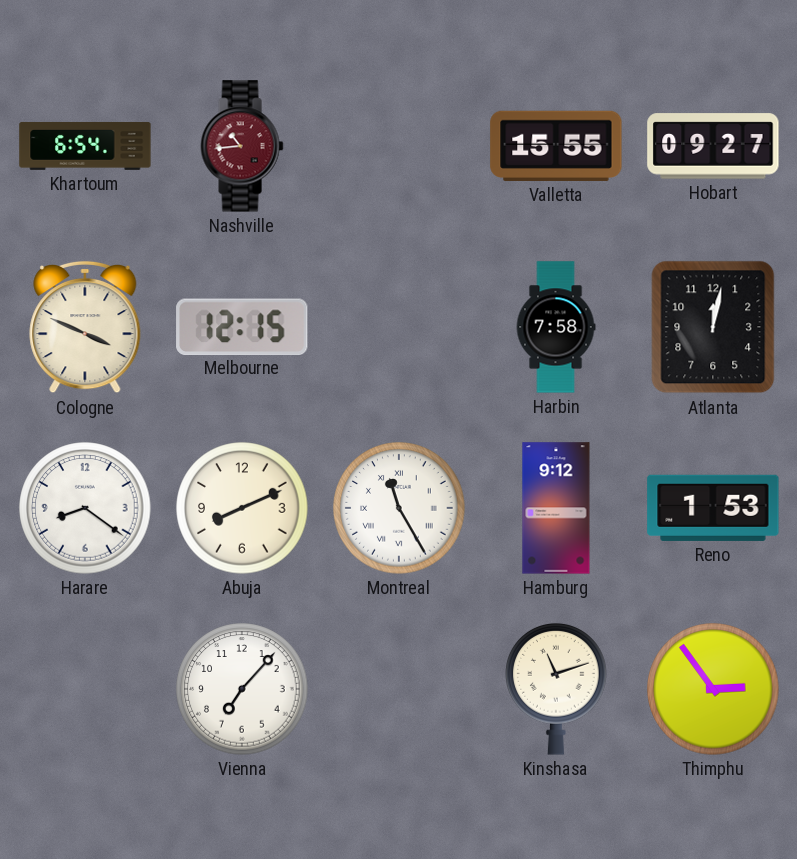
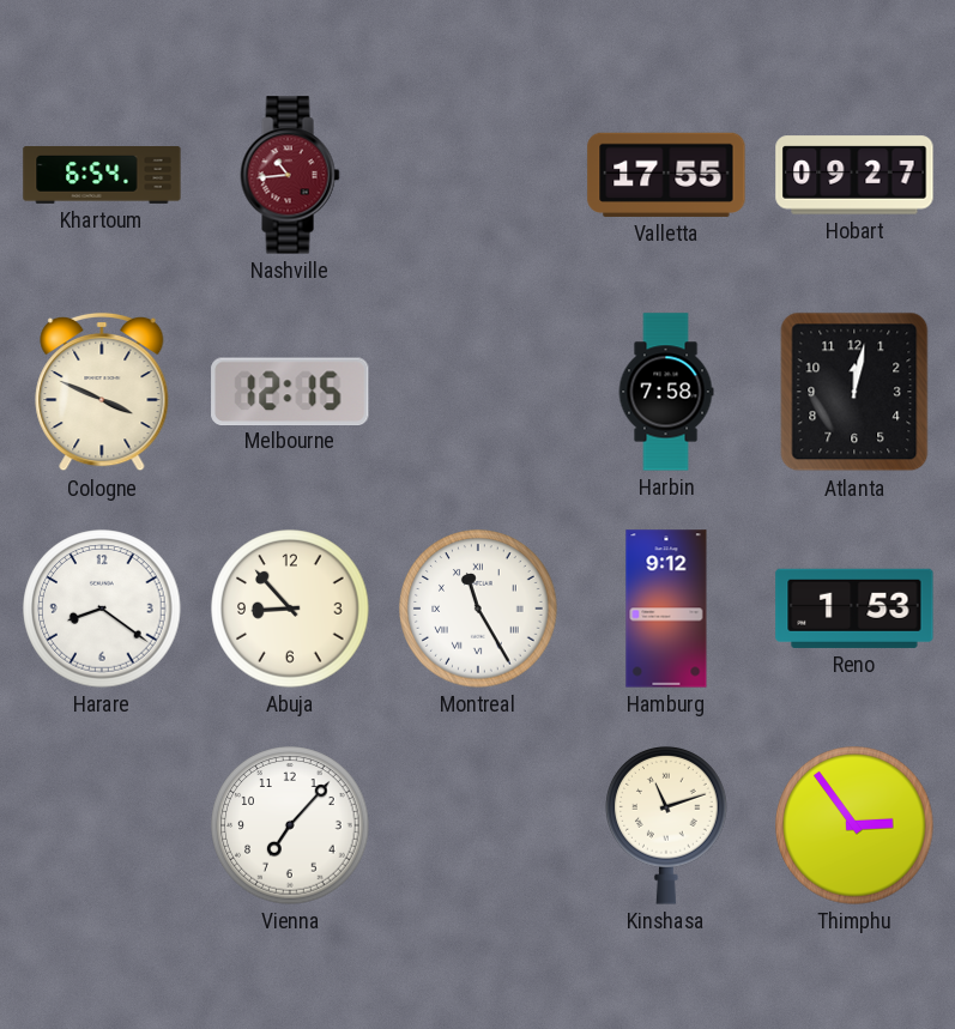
Valletta: 15:55 -> 17:55
Abuja: 8:11 -> 8:53
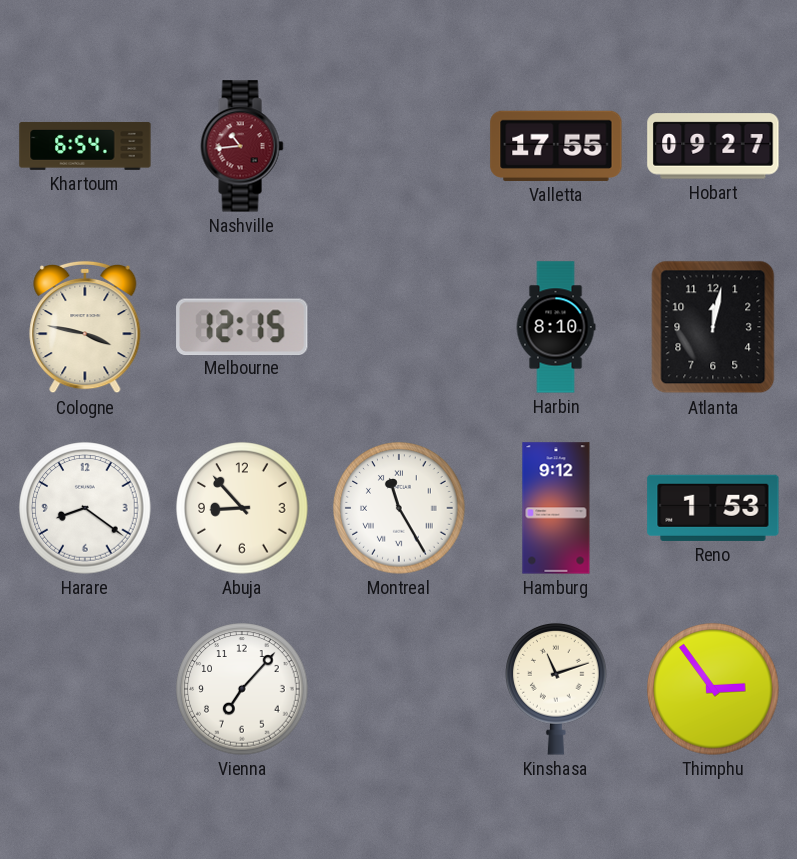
Cologne: 3:49 -> 3:47
Harbin: 7:58 -> 8:10
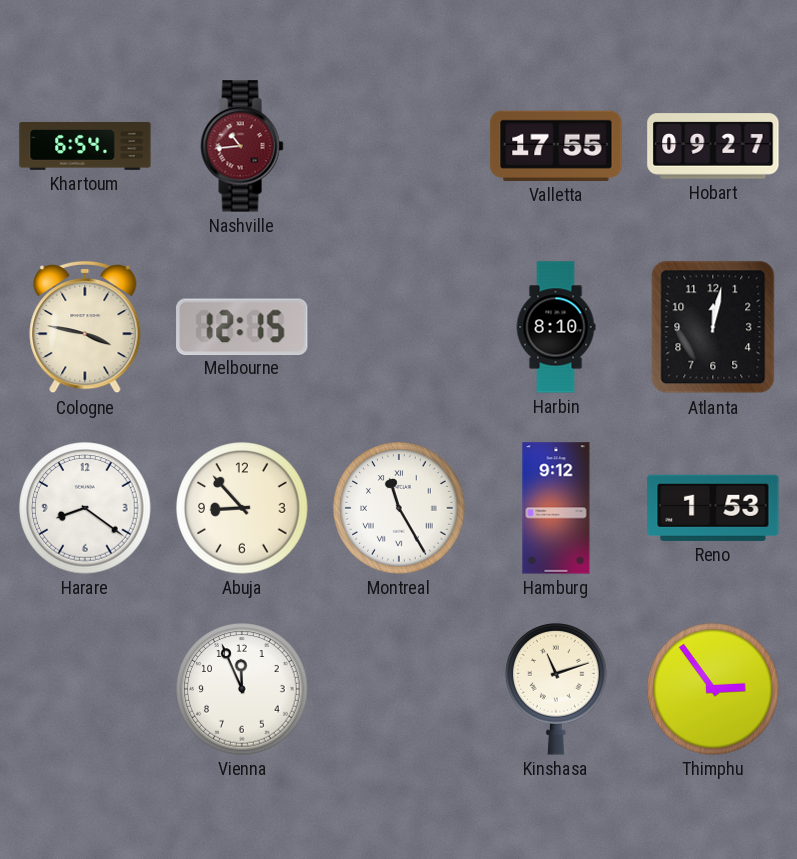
Vienna: 7:07 -> 11:56
